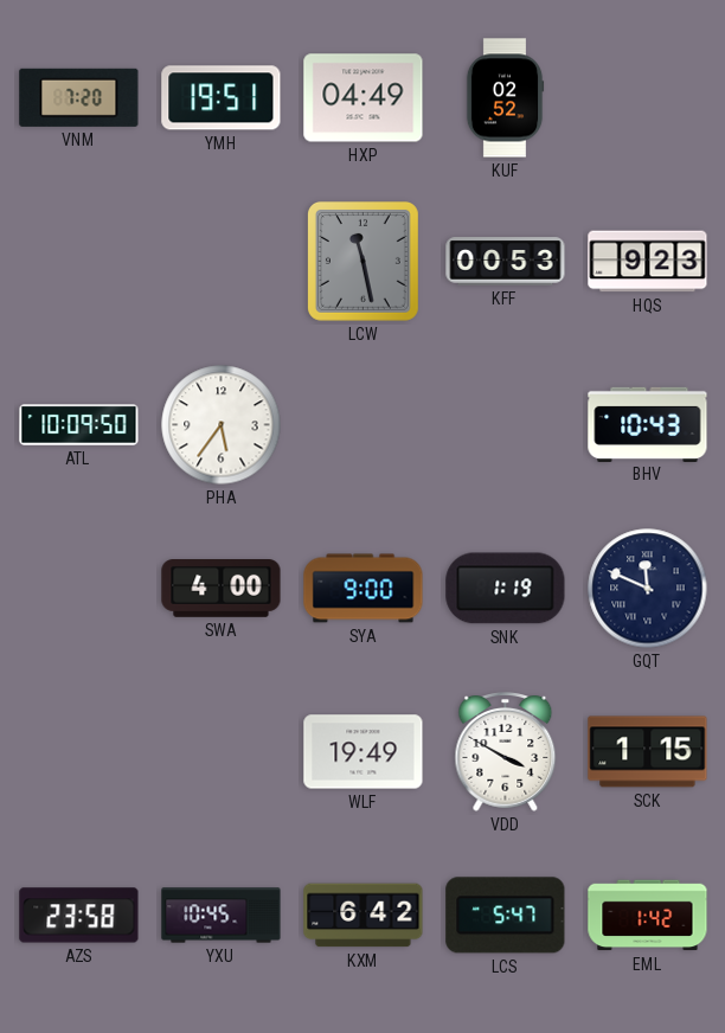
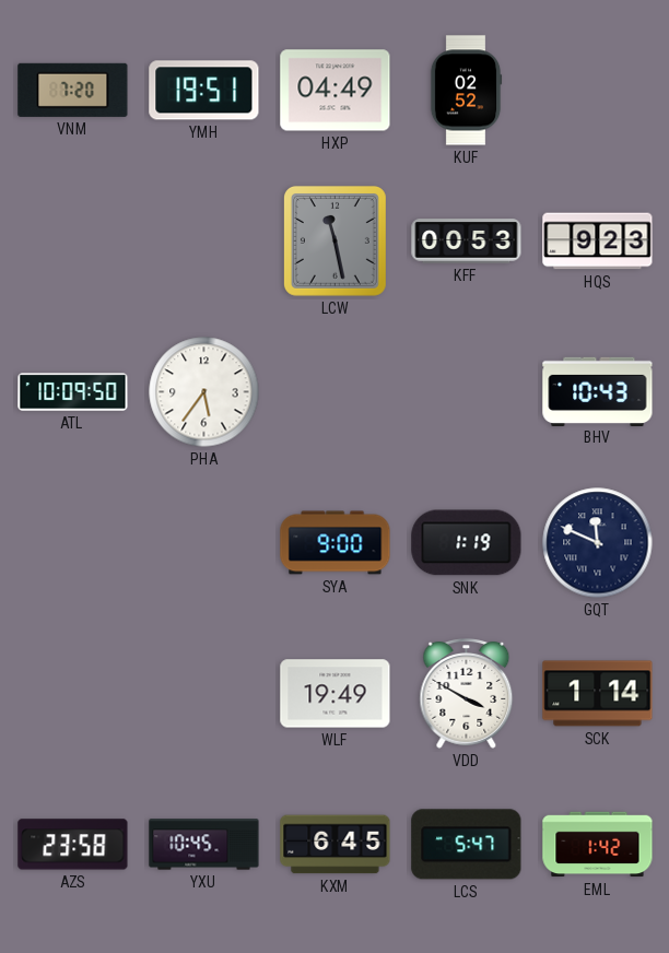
SWA: 4:00 -> none
SCK: 1:15 -> 1:14
KXM: 6:42 -> 6:45
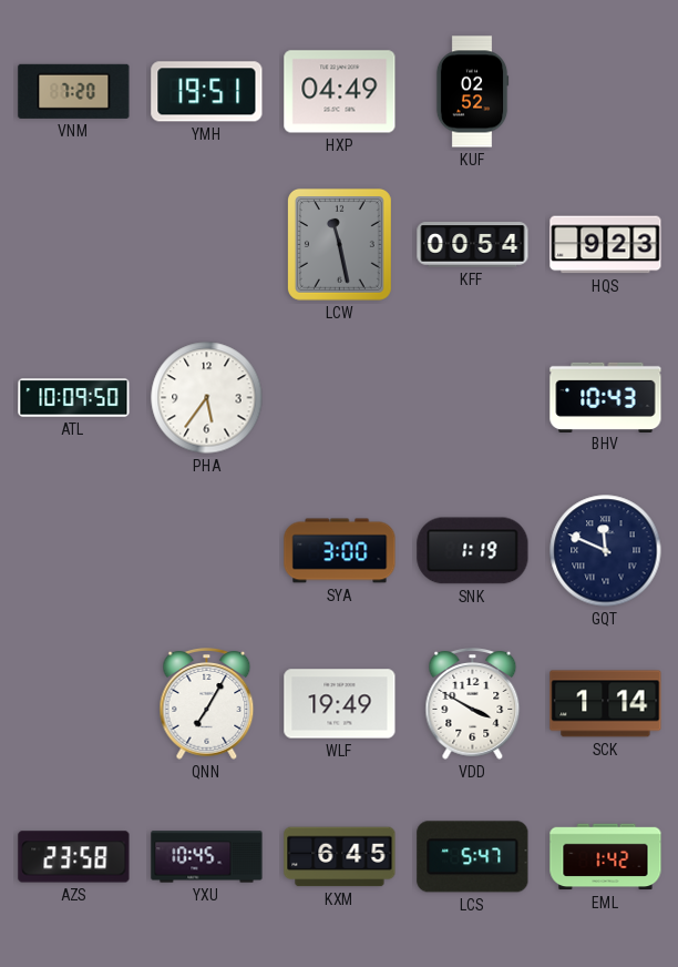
KFF: 00:53 -> 00:54
SYA: 9:00 -> 3:00
QNN: none -> 7:05
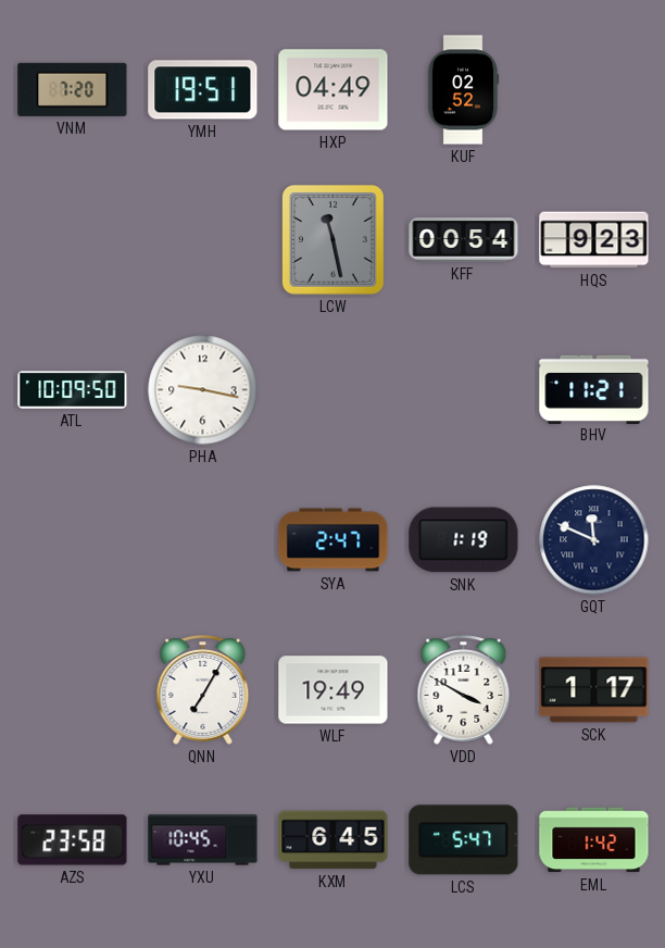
PHA: 5:36 -> 9:17
BHV: 10:43 -> 11:21
SYA: 3:00 -> 2:47
SCK: 1:14 -> 1:17
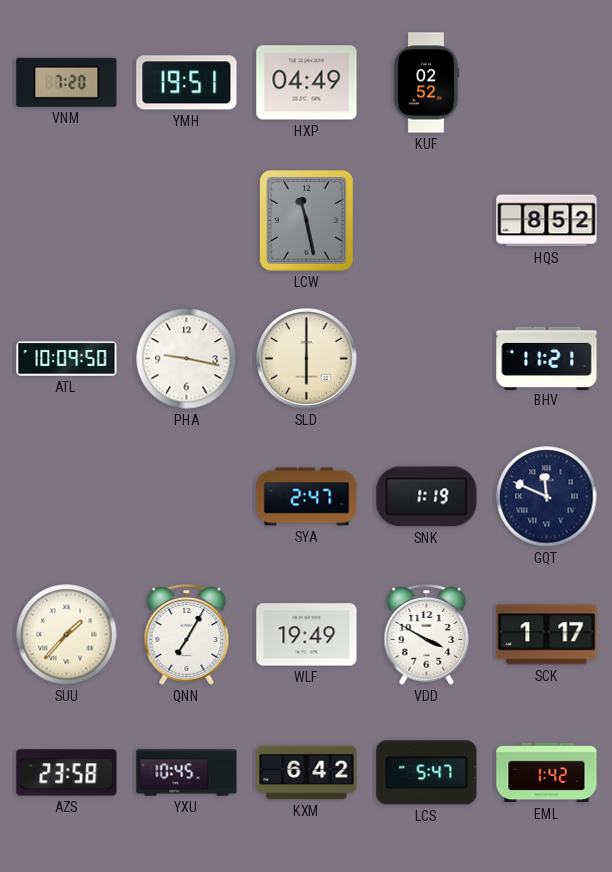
KFF: 00:54 -> none
HQS: 9:23 -> 8:52
SLD: none -> 6:00
SUU: none -> 1:37
KXM: 6:45 -> 6:42
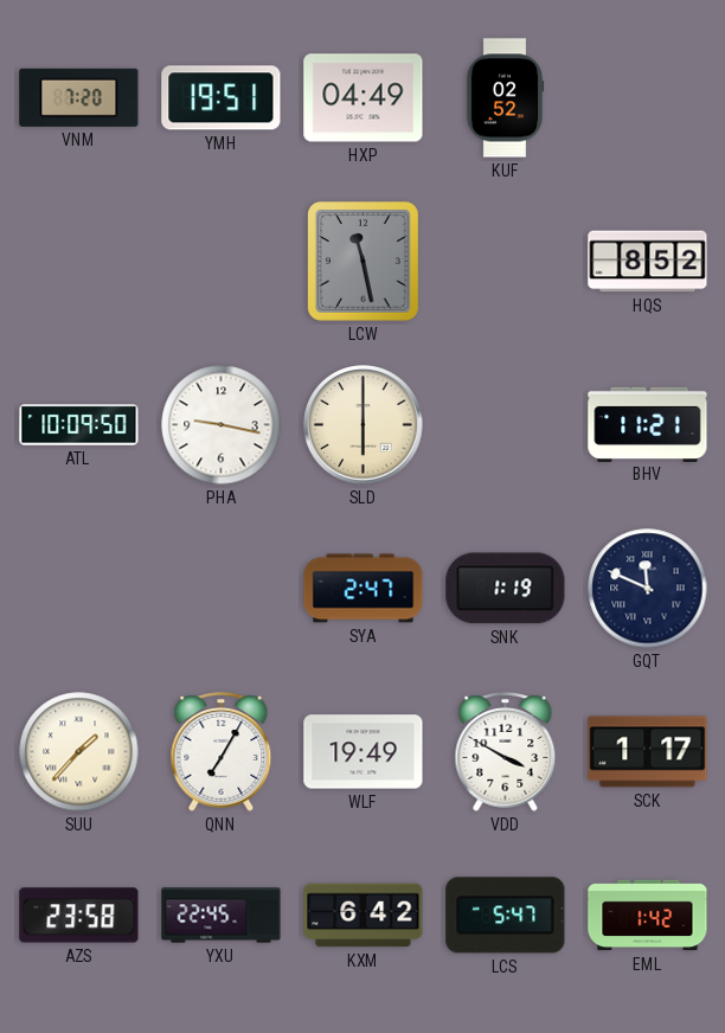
YXU: 10:45 -> 22:45
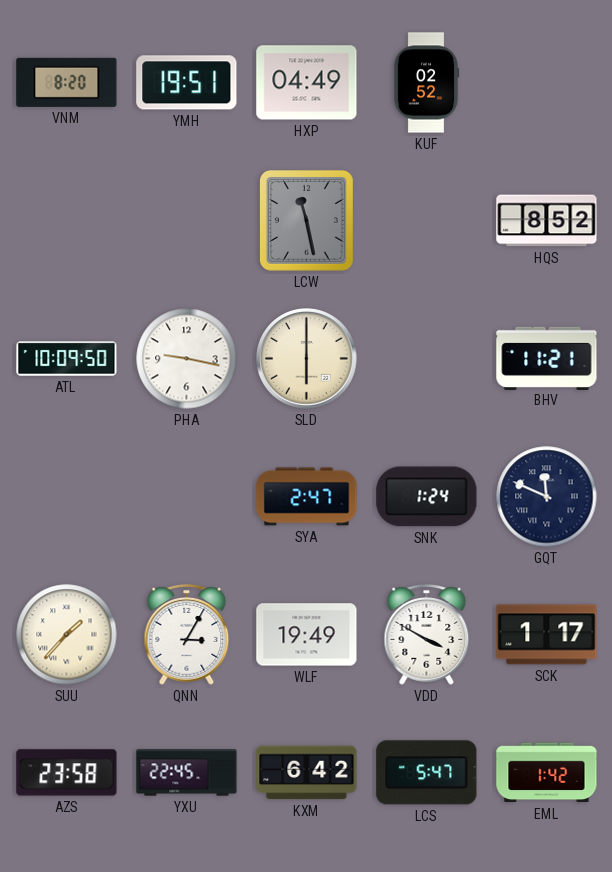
VNM: 7:20 -> 8:20
SNK: 1:19 -> 1:24
QNN: 7:05 -> 3:05
